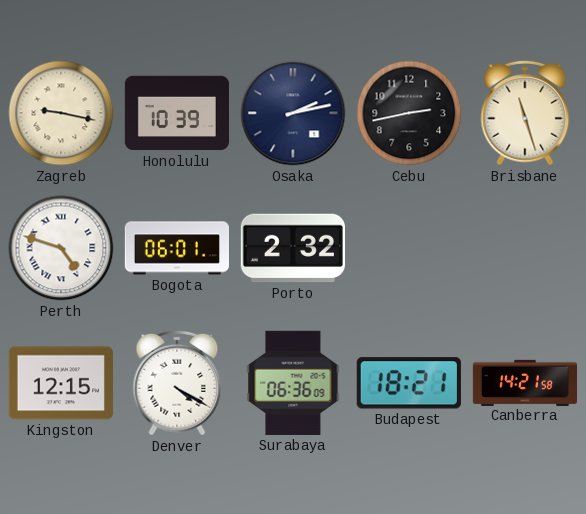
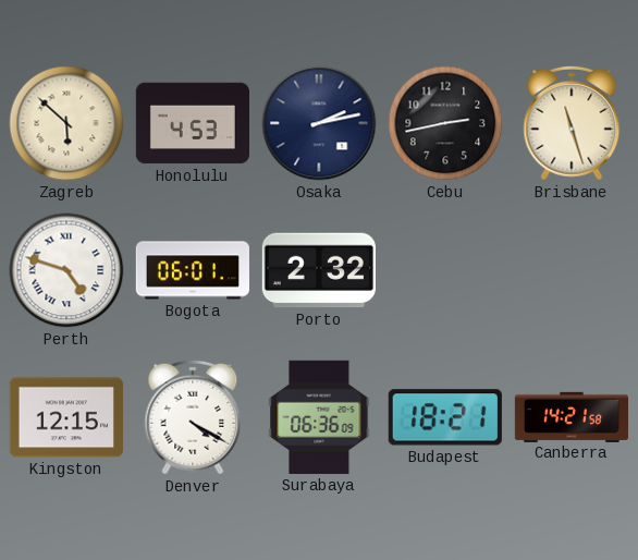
Zagreb: 9:17 -> 5:52
Honolulu: 10:39 -> 4:53
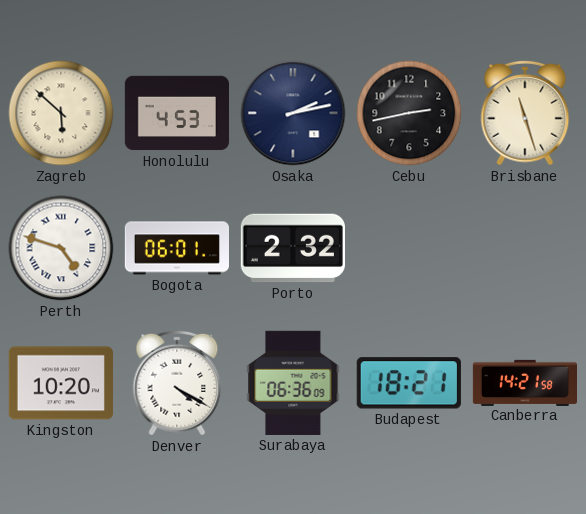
Kingston: 12:15 -> 10:20
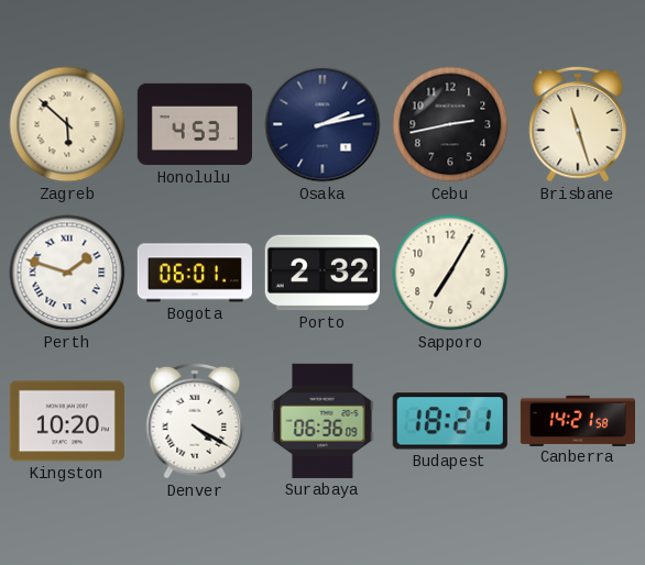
Perth: 4:48 -> 1:48
Sapporo: none -> 7:05
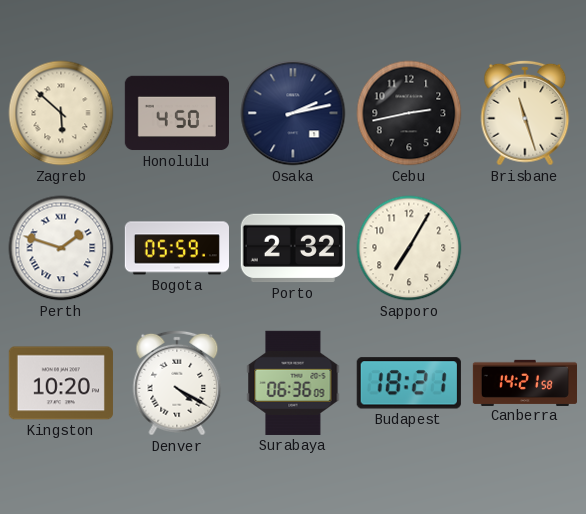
Honolulu: 4:53 -> 4:50
Bogota: 06:01 -> 05:59
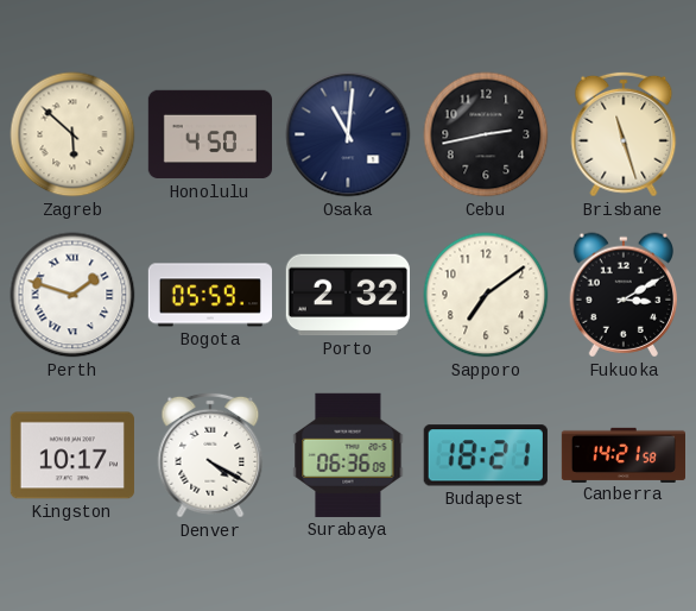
Osaka: 2:13 -> 11:01
Sapporo: 7:05 -> 7:09
Fukuoka: none -> 3:10
Kingston: 10:20 -> 10:17
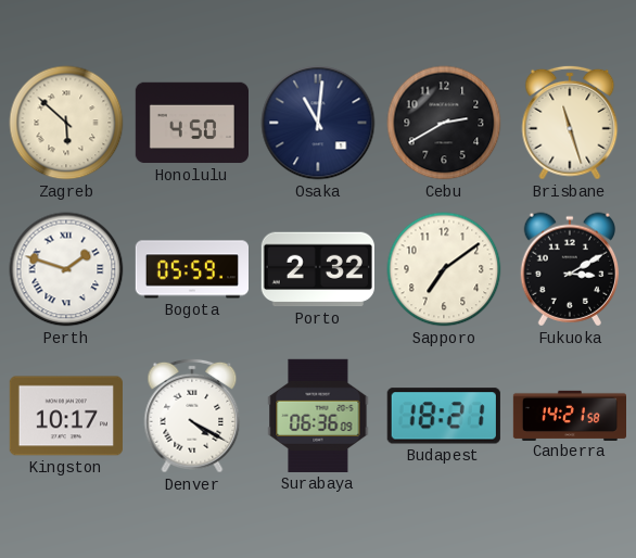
Cebu: 2:43 -> 2:40
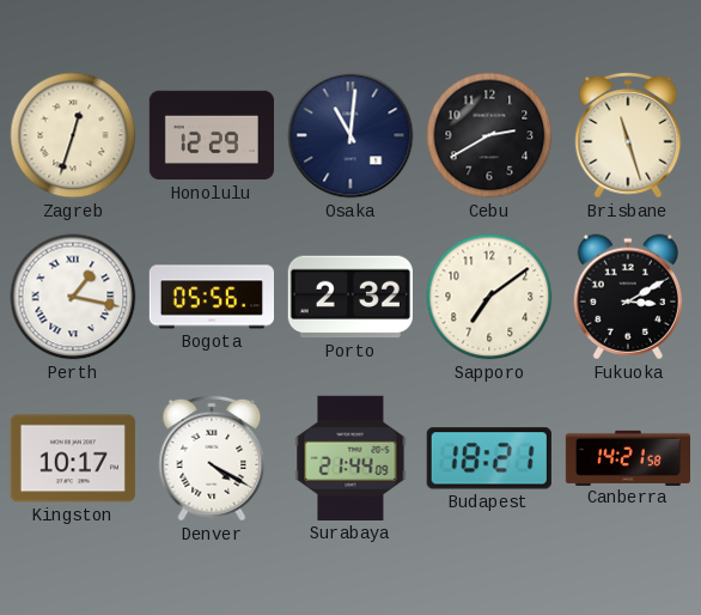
Zagreb: 5:52 -> 12:33
Honolulu: 4:50 -> 12:29
Perth: 1:48 -> 1:17
Bogota: 05:59 -> 05:56
Surabaya: 06:36 -> 21:44
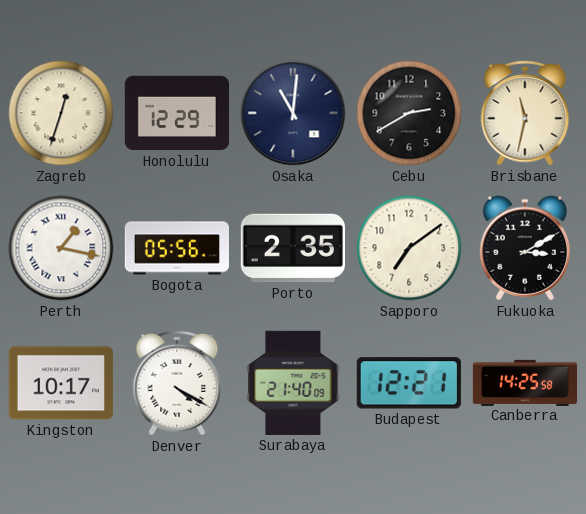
Brisbane: 11:27 -> 11:32
Porto: 2:32 -> 2:35
Surabaya: 21:44 -> 21:40
Budapest: 18:21 -> 12:21
Canberra: 14:21 -> 14:25
